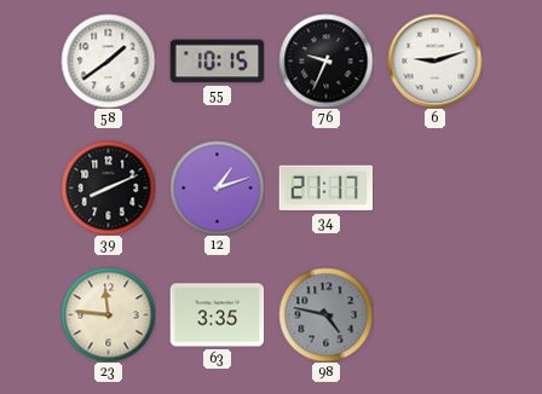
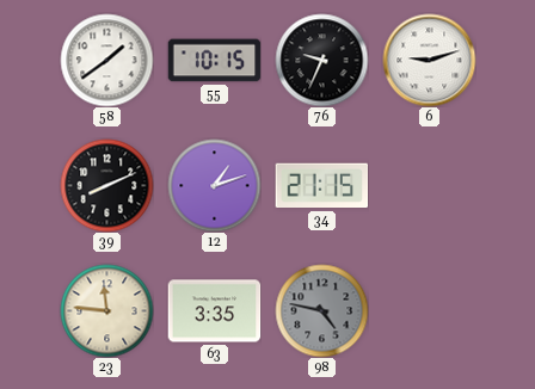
34: 21:17 -> 21:15
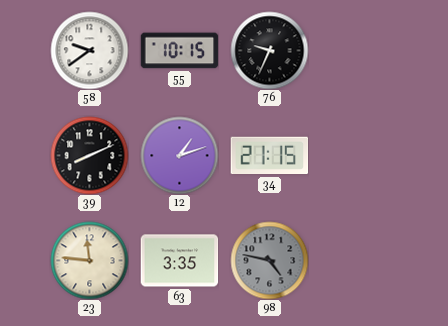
58: 1:39 -> 9:39
6: 9:12 -> none
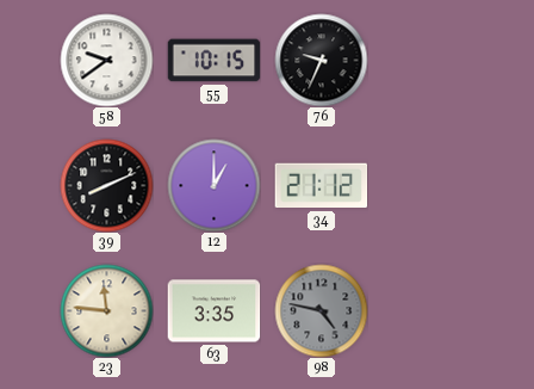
12: 1:12 -> 1:00
34: 21:15 -> 21:12
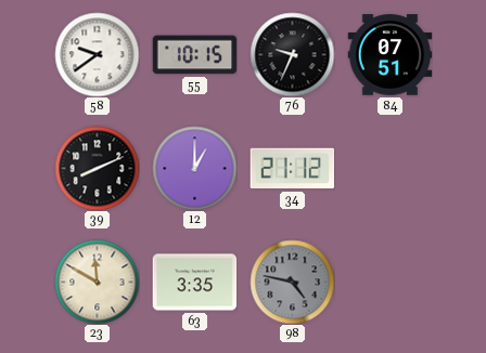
84: none -> 07:51
23: 11:46 -> 11:50
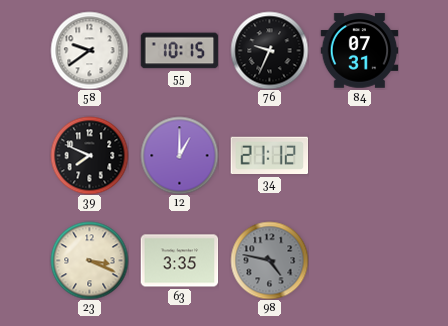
84: 07:51 -> 07:31
39: 8:11 -> 7:49
23: 11:50 -> 3:19
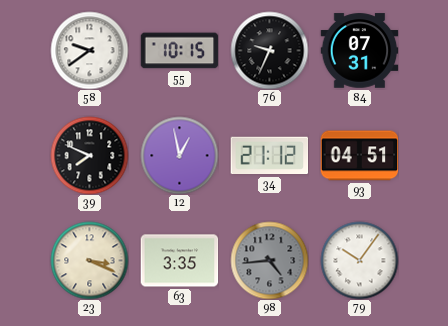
12: 1:00 -> 12:58
93: none -> 04:51
98: 4:47 -> 4:44
79: none -> 10:06
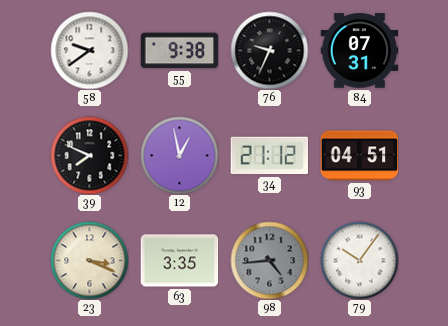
55: 10:15 -> 9:38
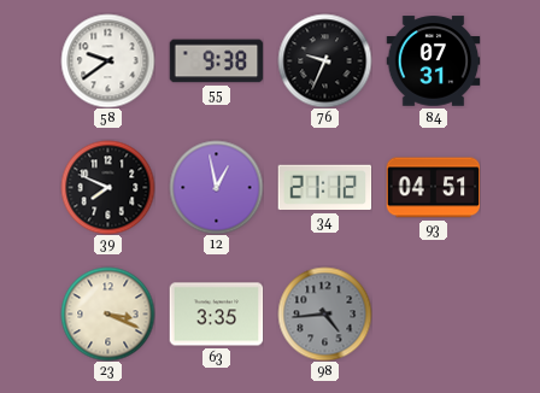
79: 10:06 -> none
